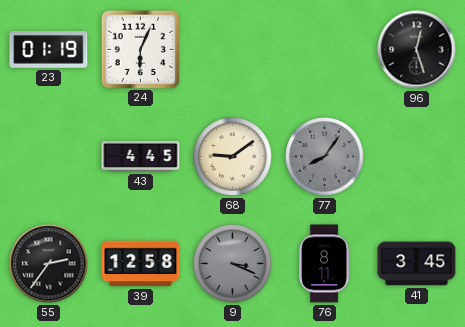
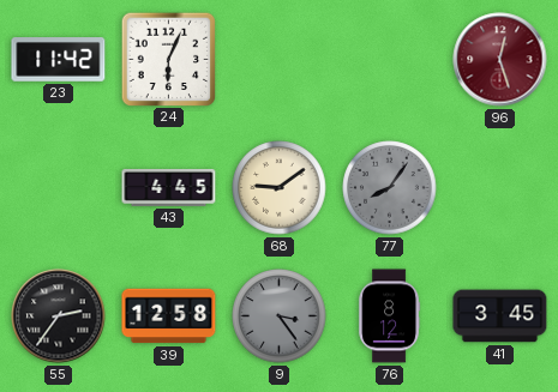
23: 01:19 -> 11:42
96 dial: black -> burgundy
9: 3:19 -> 3:24
76: 8:11 -> 8:12
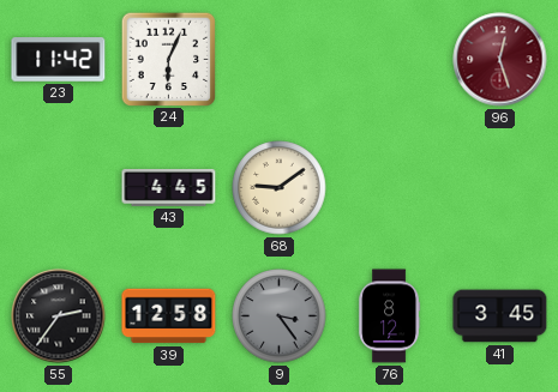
77: 8:06 -> none
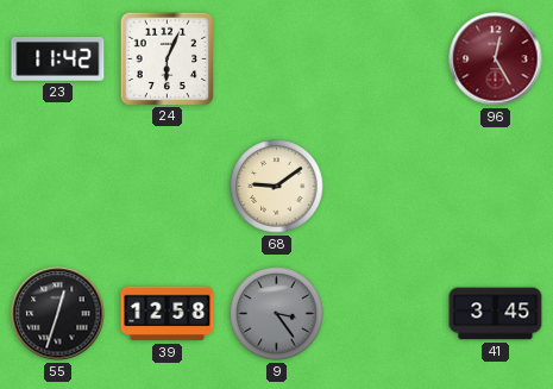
96: 12:27 -> 12:25
43: 4:45 -> none
55: 2:36 -> 12:33
76: 8:12 -> none
